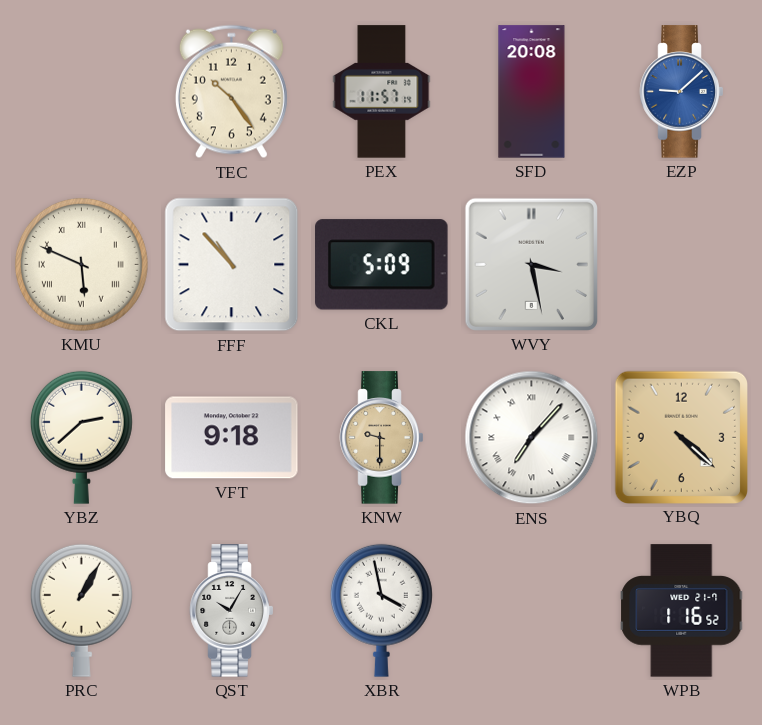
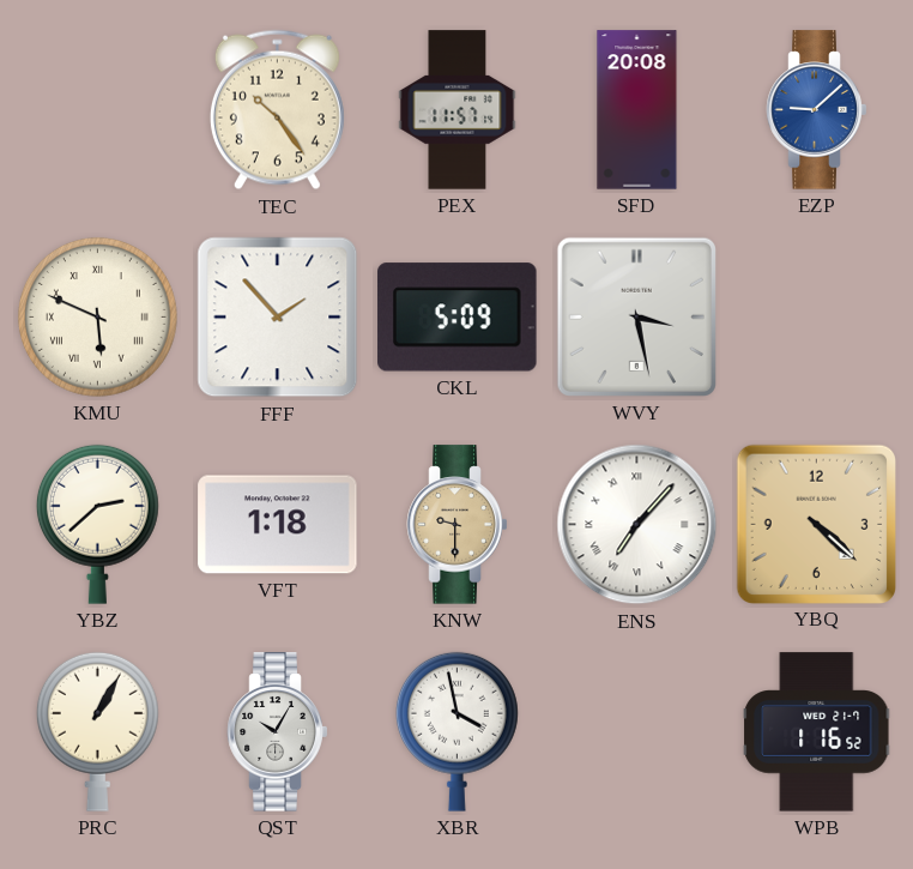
FFF: 10:53 -> 1:53
VFT: 9:18 -> 1:18
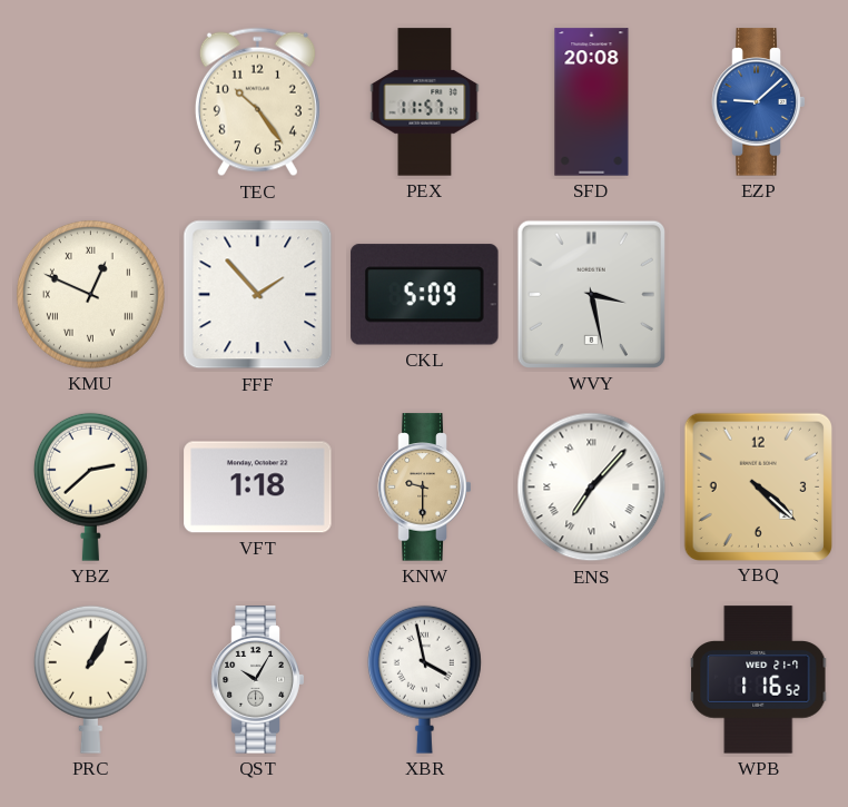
KMU: 5:49 -> 12:49
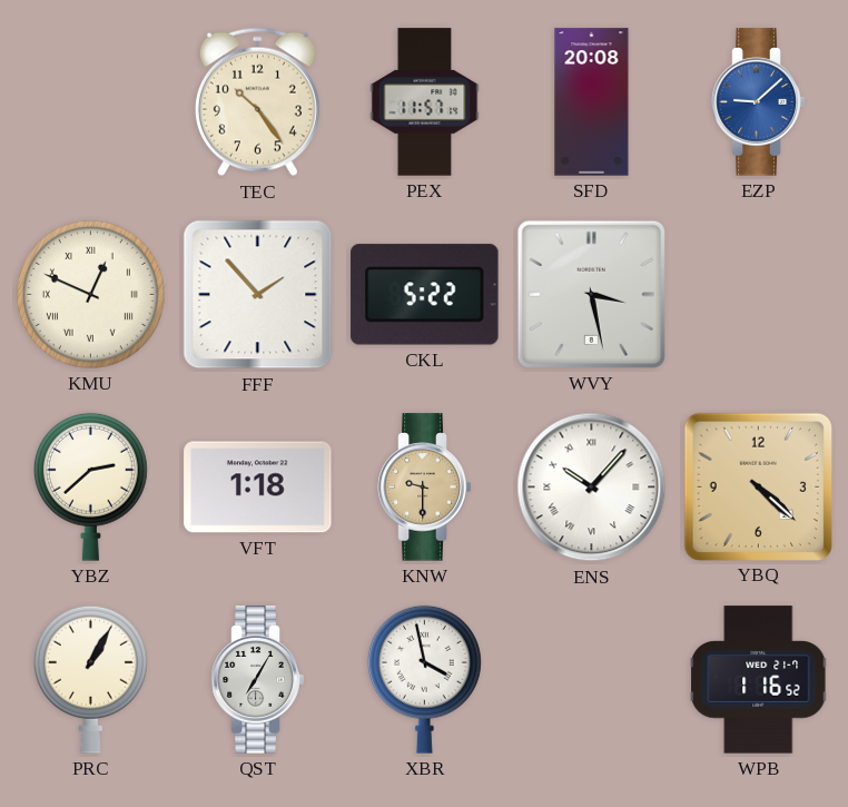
CKL: 5:09 -> 5:22
ENS: 7:07 -> 10:07
QST: 10:05 -> 7:05
